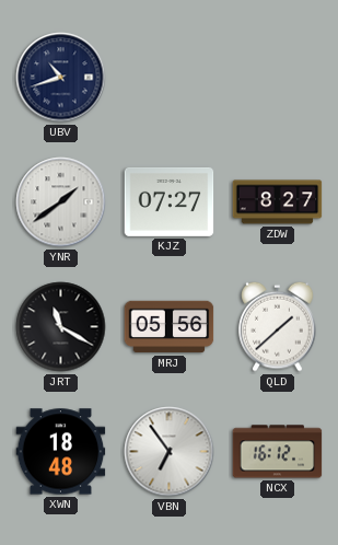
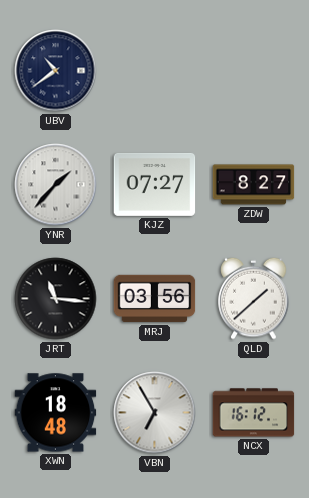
UBV: 10:42 -> 10:39
YNR: 1:39 -> 1:37
JRT: 11:20 -> 11:16
MRJ: 05:56 -> 03:56
VBN: 6:54 -> 6:55
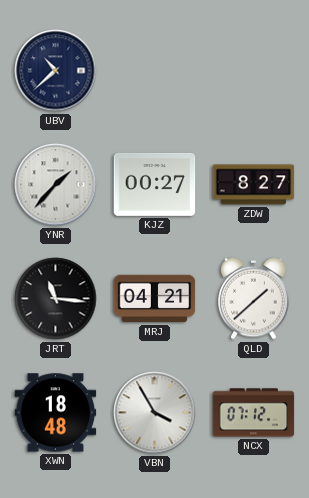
UBV: 10:39 -> 10:38
KJZ: 07:27 -> 00:27
MRJ: 03:56 -> 04:21
VBN: 6:55 -> 3:55
NCX: 16:12 -> 07:12
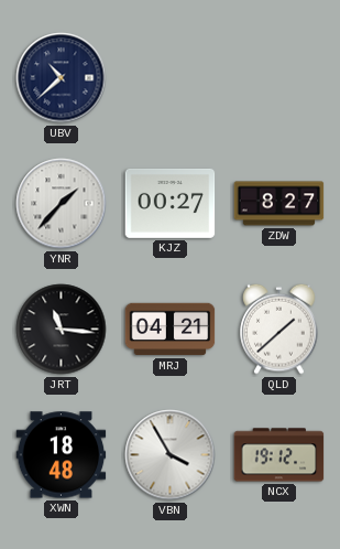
NCX: 07:12 -> 19:12
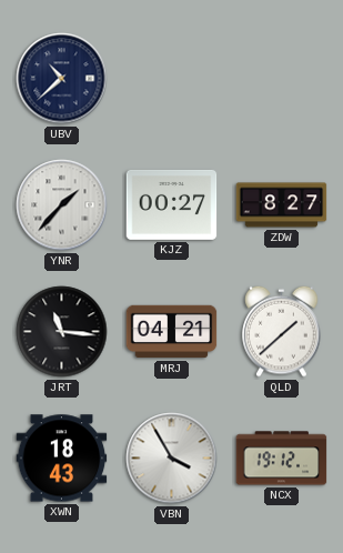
XWN: 18:48 -> 18:43
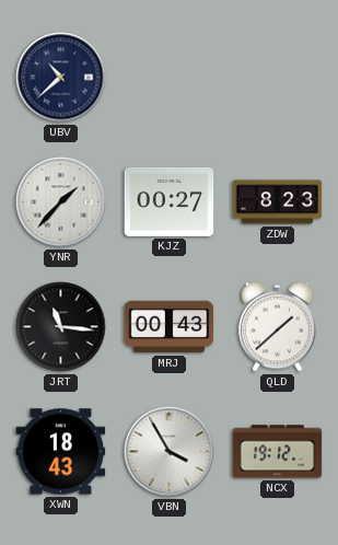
ZDW: 8:27 -> 8:23
MRJ: 04:21 -> 00:43
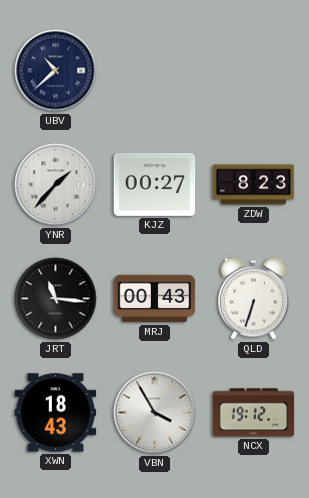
QLD: 1:38 -> 6:33
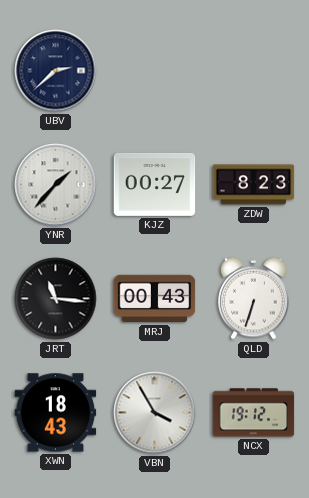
UBV: 10:38 -> 2:38
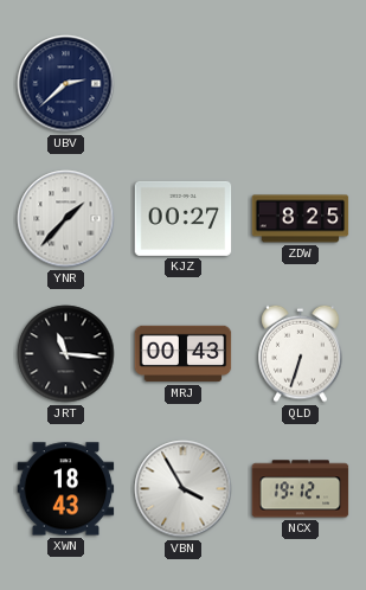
ZDW: 8:23 -> 8:25
